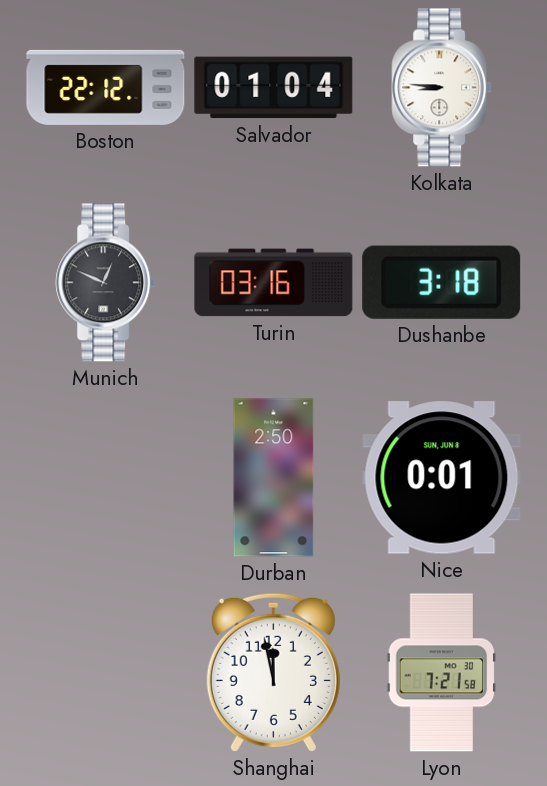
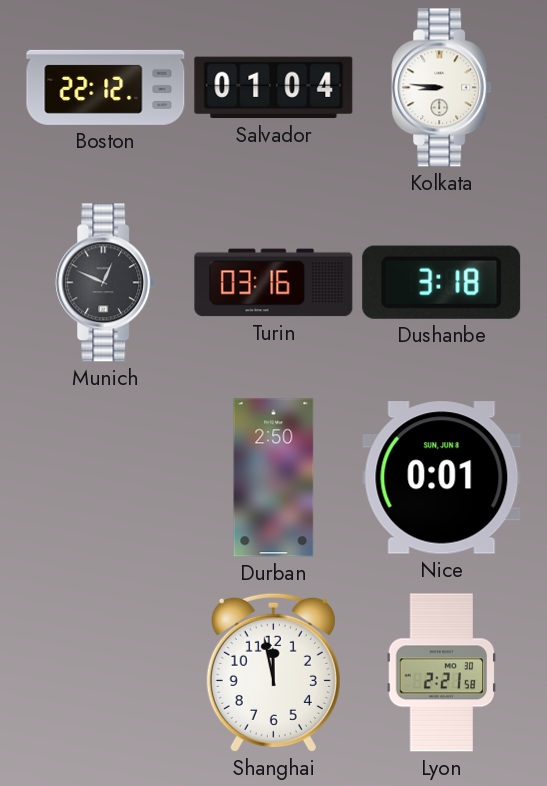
Lyon: 7:21 -> 2:21
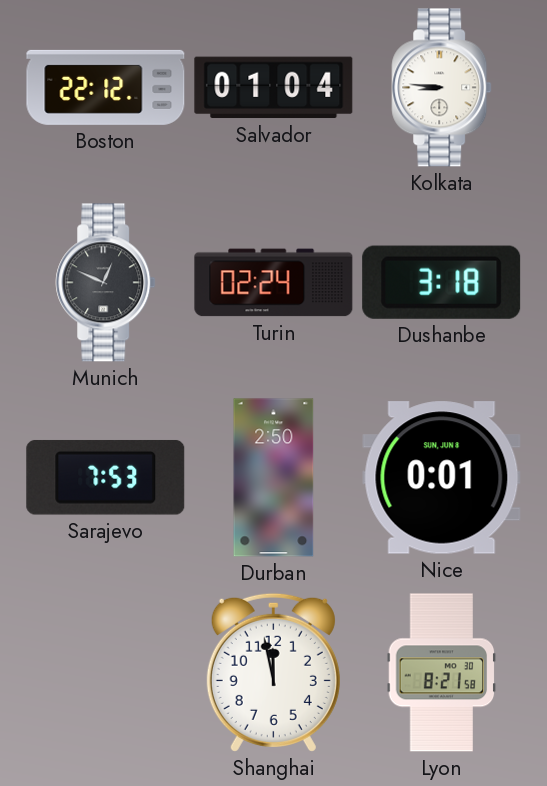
Turin: 03:16 -> 02:24
Sarajevo: none -> 7:53
Lyon: 2:21 -> 8:21
